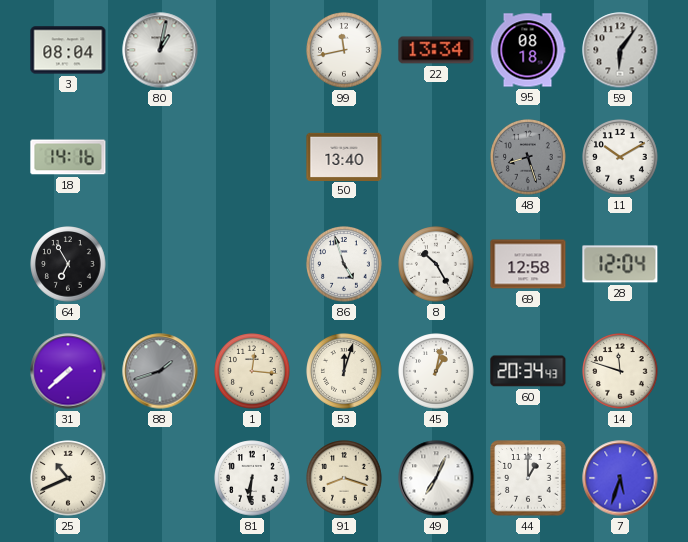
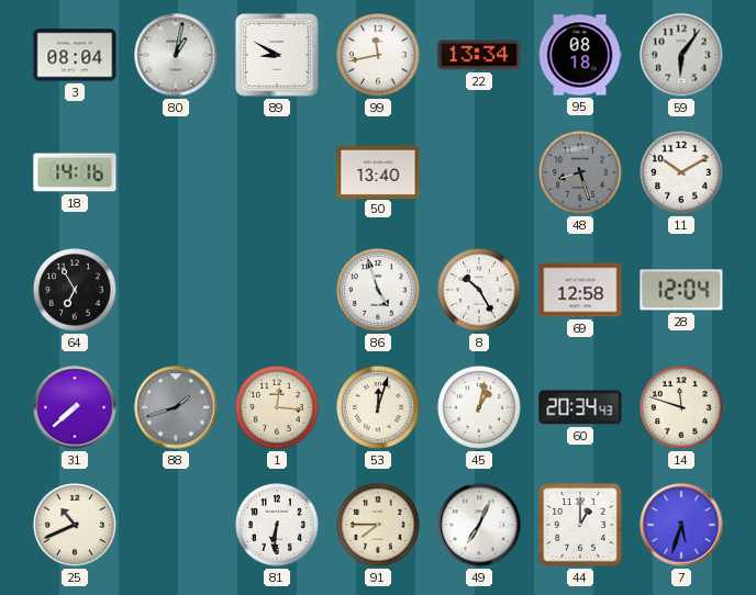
89: none -> 8:50
91: 8:18 -> 7:45
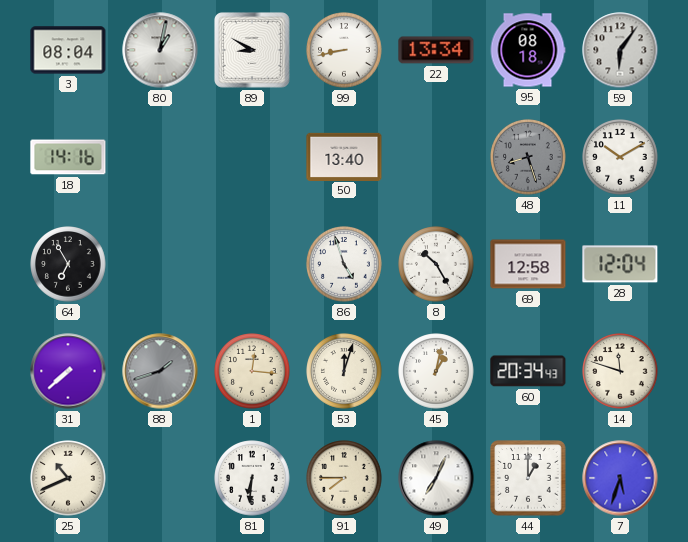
99: 11:43 -> 8:43
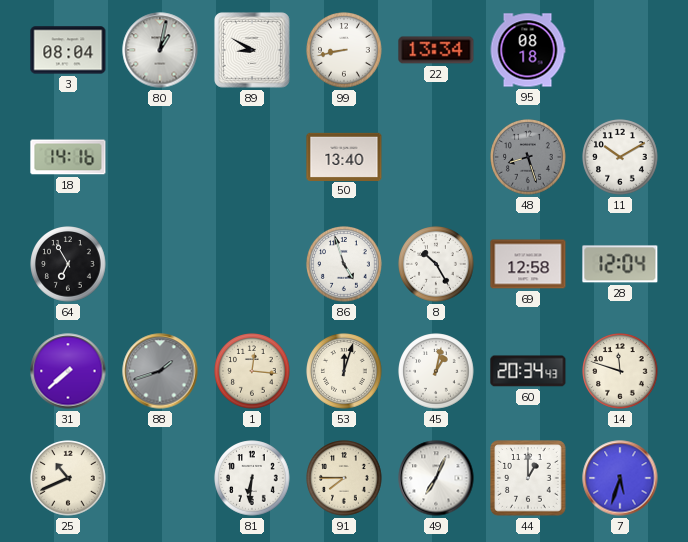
59: 6:06 -> none
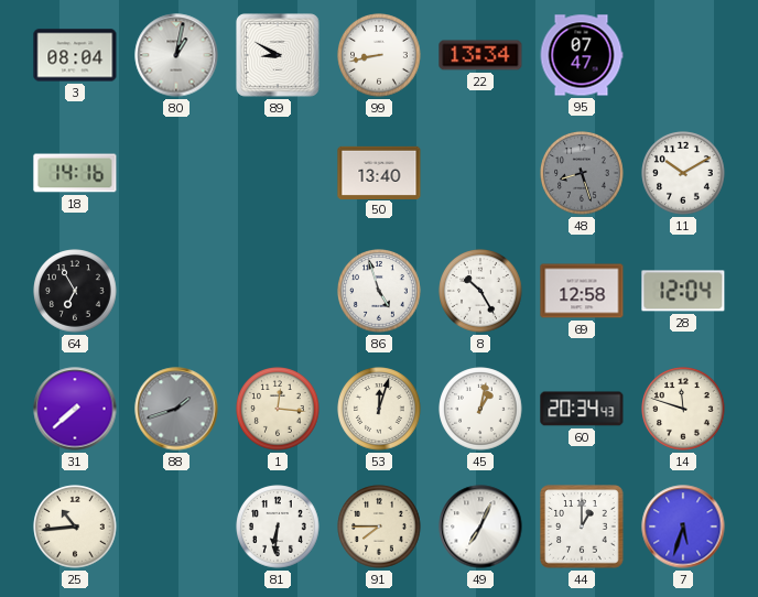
95: 08:18 -> 07:47
25: 10:41 -> 10:44
